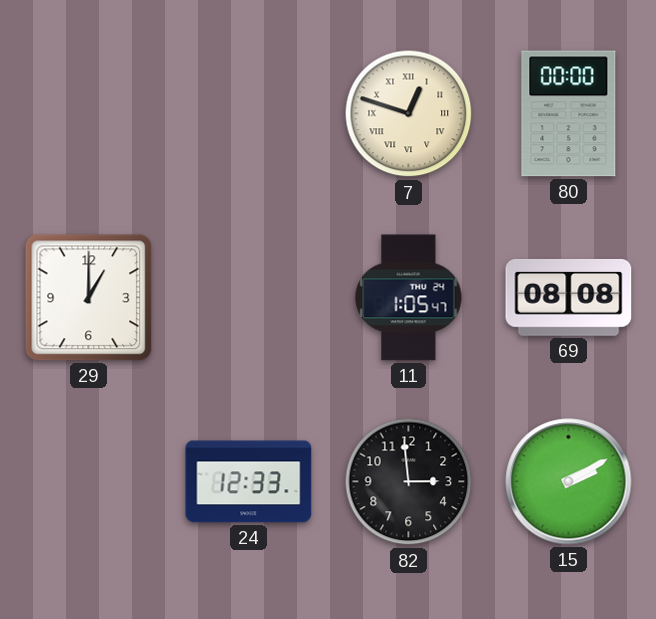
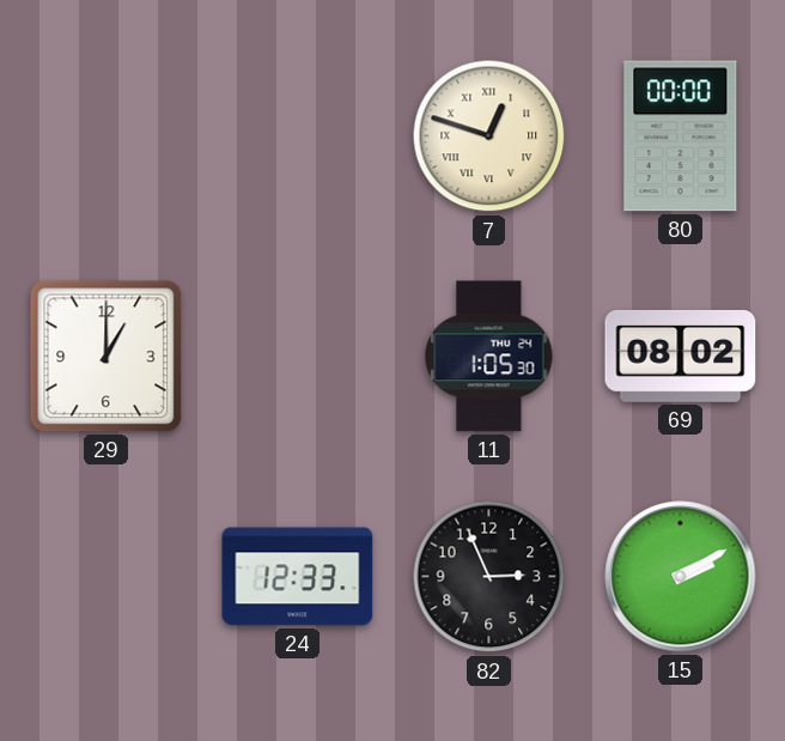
11: 1:05:47 -> 1:05:30
69: 08:08 -> 08:02
82: 2:59 -> 2:56
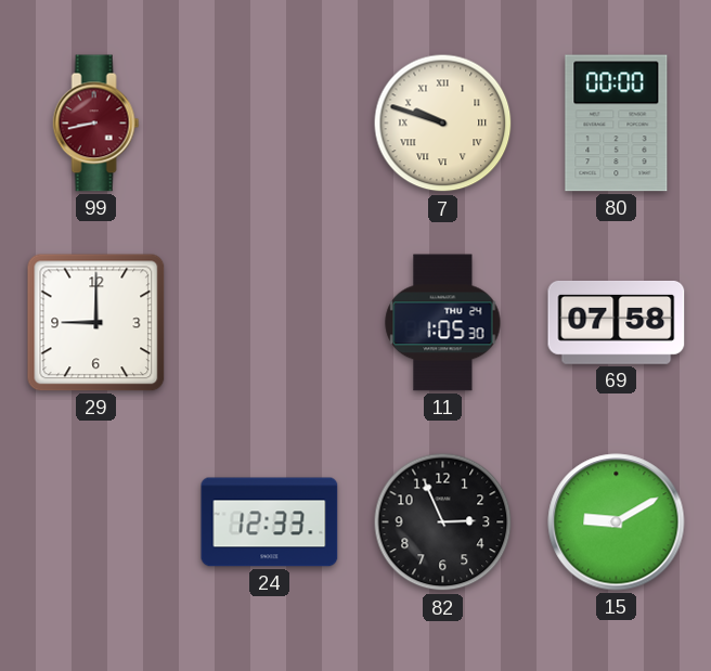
99: none -> 8:43
7: 12:48 -> 9:48
29: 1:00 -> 9:00
69: 08:02 -> 07:58
15: 2:10 -> 9:10
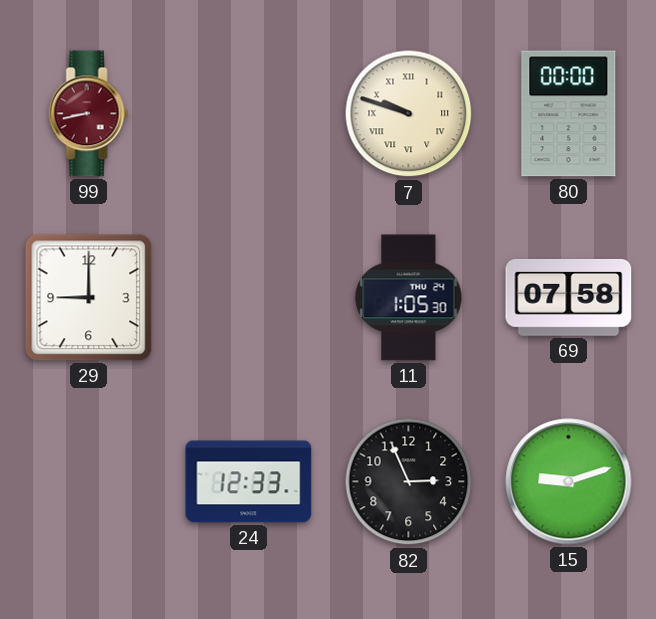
15: 9:10 -> 9:12
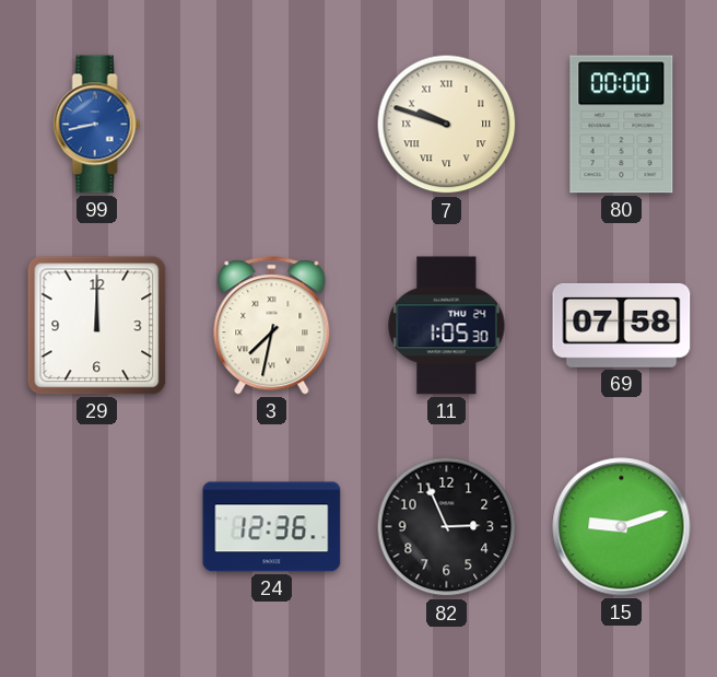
99 dial: burgundy -> blue
29: 9:00 -> 12:00
3: none -> 7:32
24: 12:33 -> 12:36
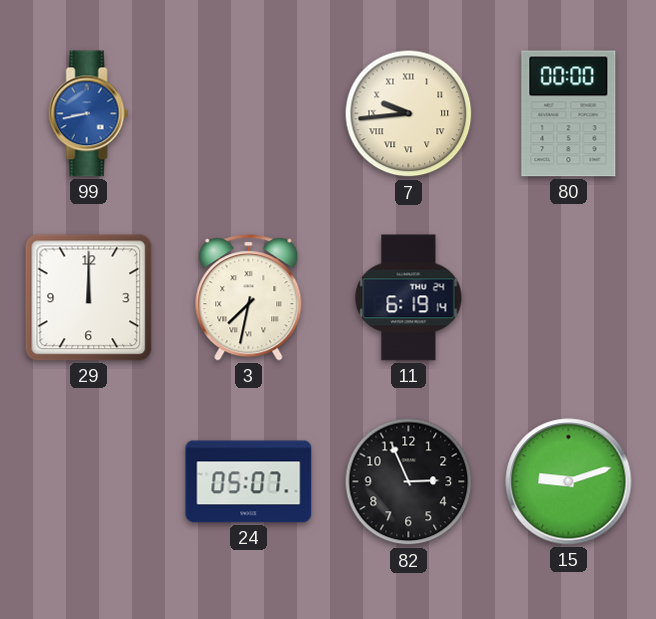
7: 9:48 -> 9:44
11: 1:05 -> 6:19
69: 07:58 -> none
24: 12:36 -> 05:07
